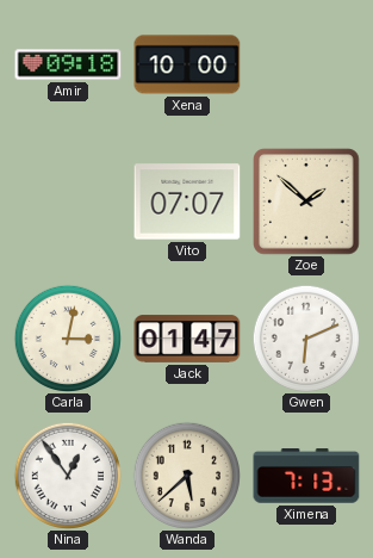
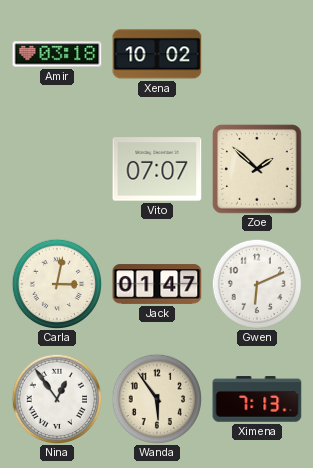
Amir: 09:18 -> 03:18
Xena: 10:00 -> 10:02
Wanda: 5:38 -> 5:54
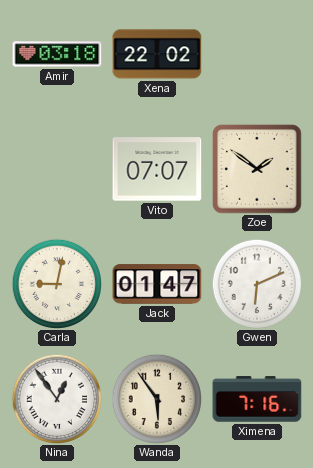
Xena: 10:02 -> 22:02
Zoe: 1:52 -> 1:51
Carla: 3:02 -> 9:02
Ximena: 7:13 -> 7:16
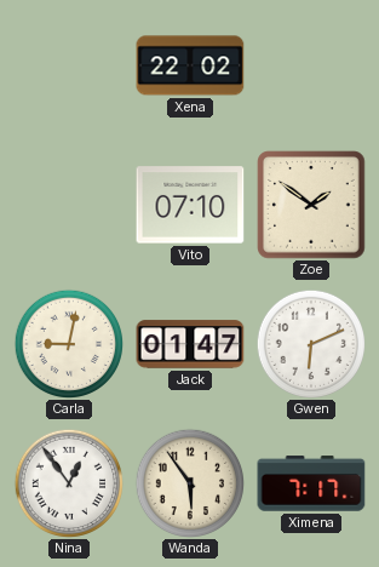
Amir: 03:18 -> none
Vito: 07:07 -> 07:10
Ximena: 7:16 -> 7:17
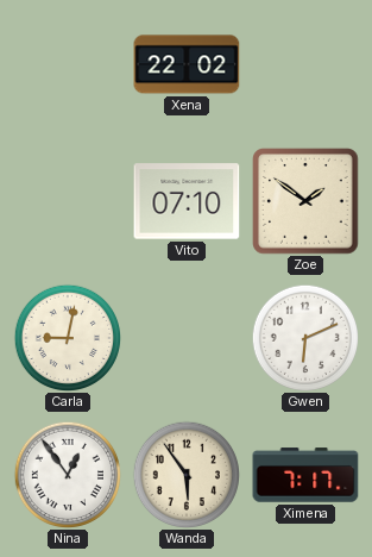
Jack: 01:47 -> none
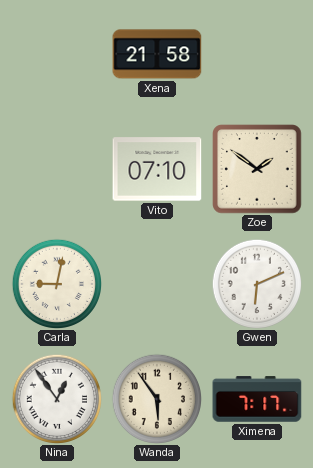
Xena: 22:02 -> 21:58
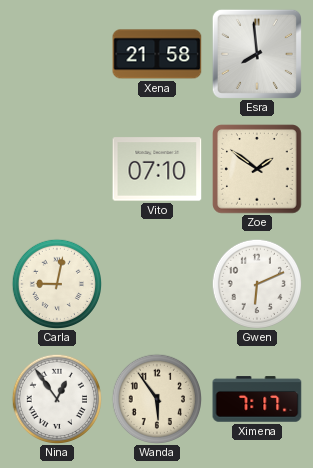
Esra: none -> 7:59
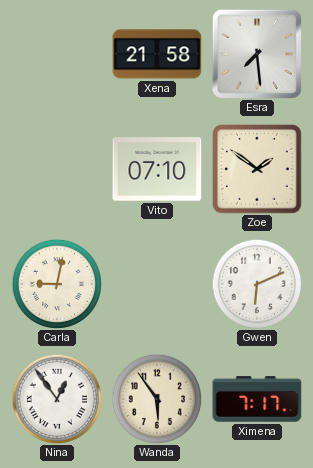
Esra: 7:59 -> 7:29
